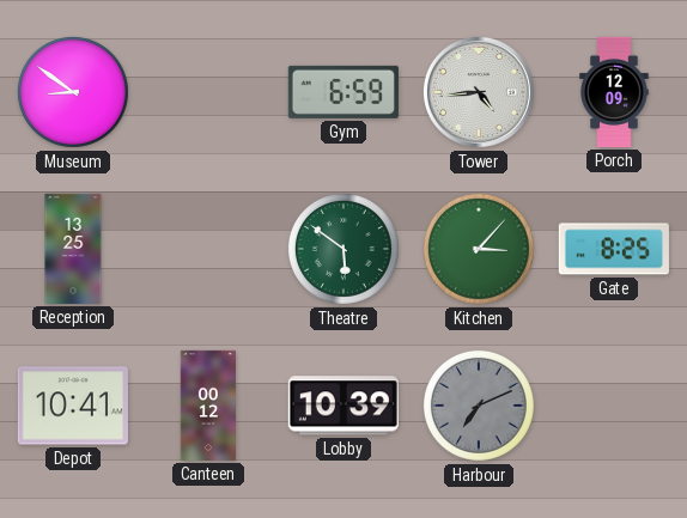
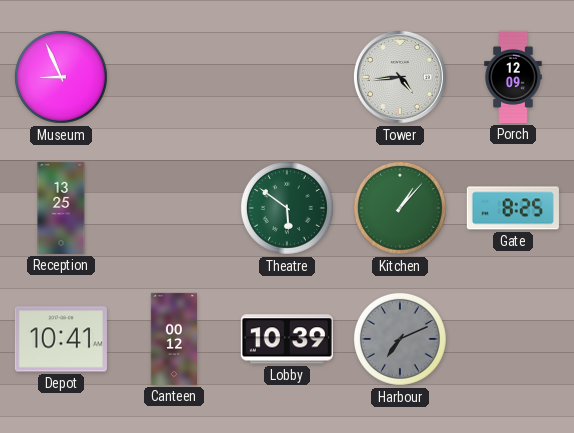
Museum: 8:51 -> 8:56
Gym: 6:59 -> none
Kitchen: 3:07 -> 1:07
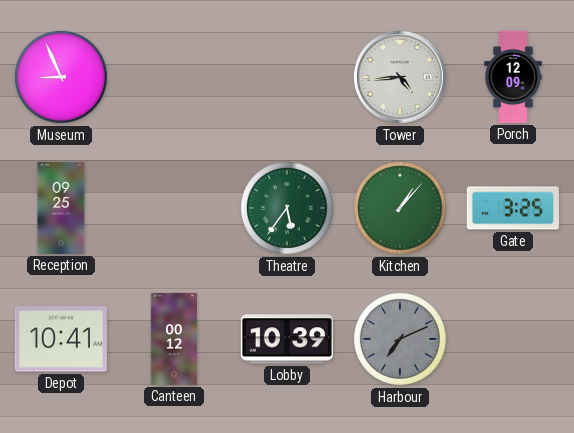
Reception: 13:25 -> 09:25
Theatre: 5:51 -> 5:36
Gate: 8:25 -> 3:25
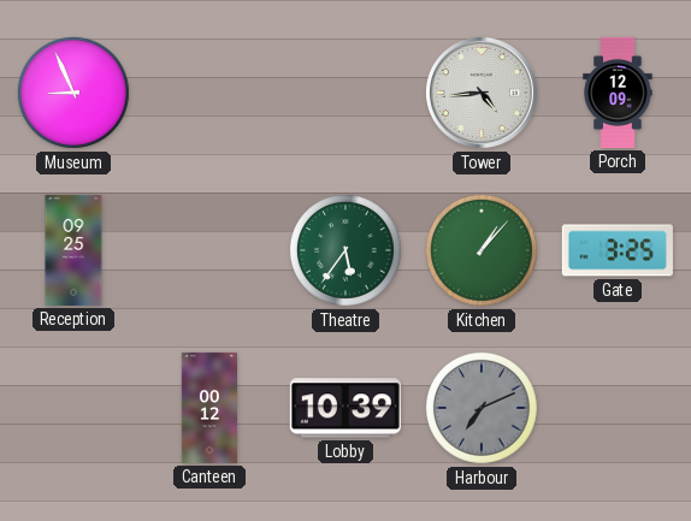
Depot: 10:41 -> none
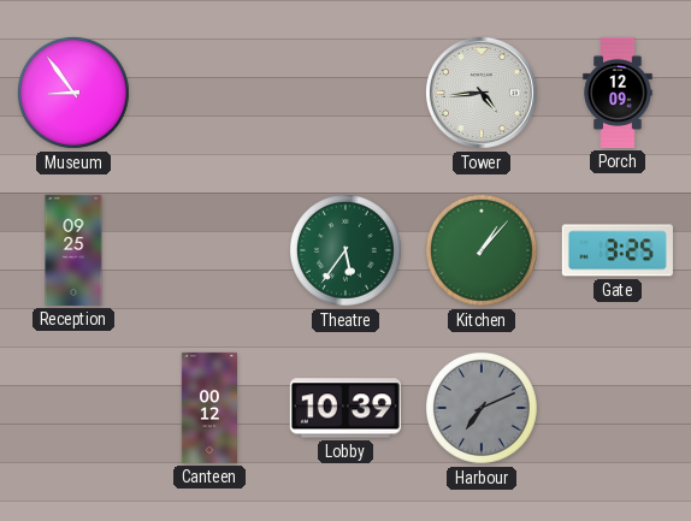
Museum: 8:56 -> 8:54
